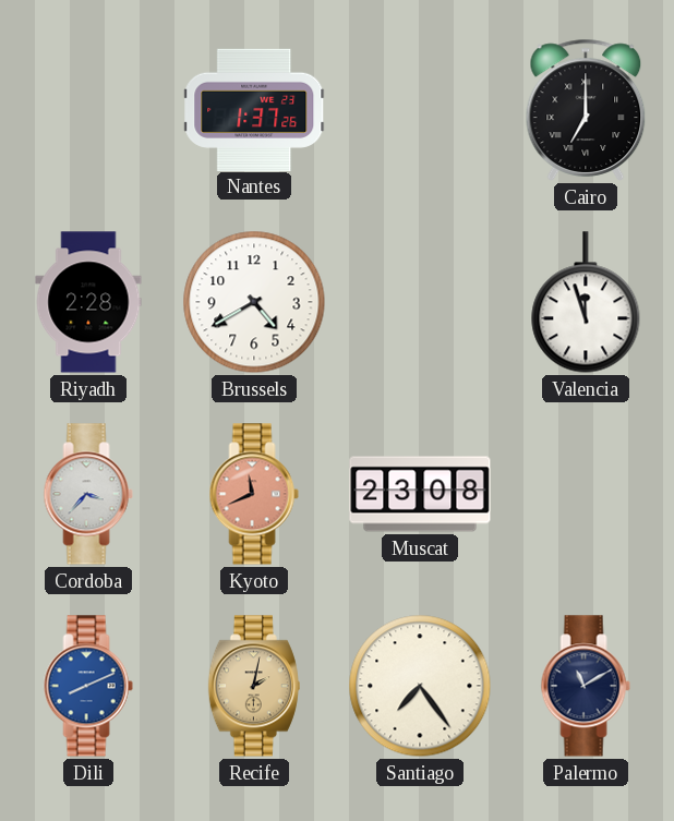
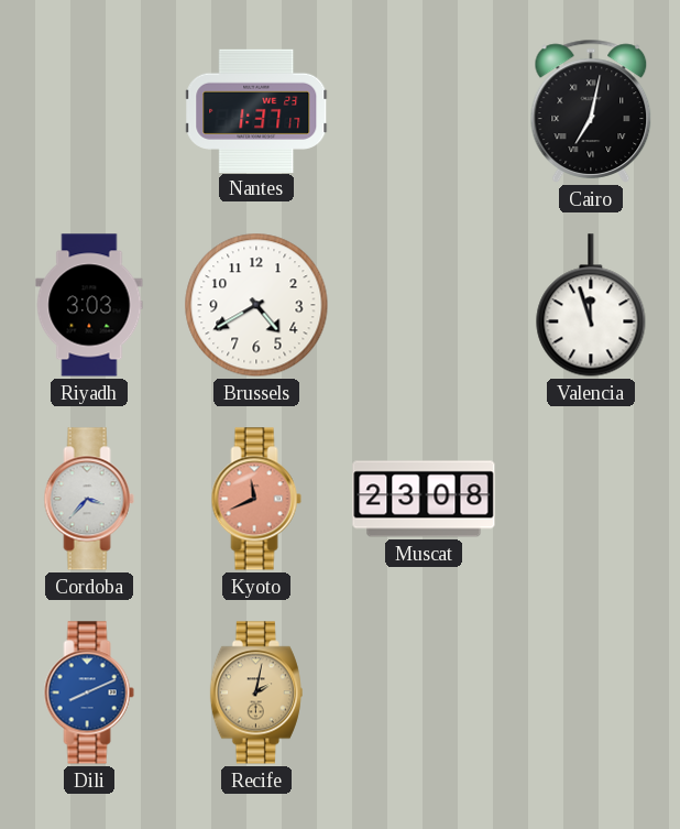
Nantes: 1:37:26 -> 1:37:17
Cairo: 7:00 -> 7:02
Riyadh: 2:28 -> 3:03
Santiago: 7:24 -> none
Palermo: 11:10 -> none
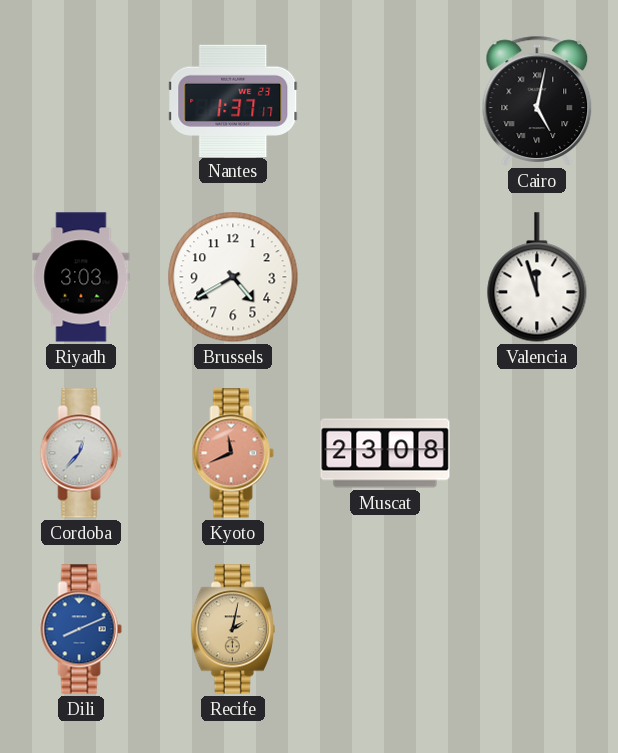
Cairo: 7:02 -> 5:02
Cordoba: 3:37 -> 12:37
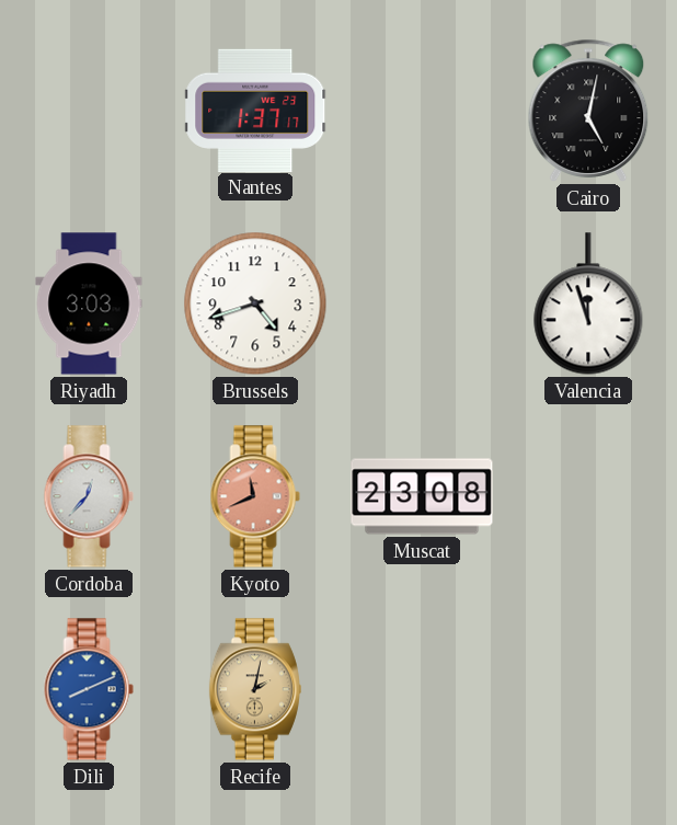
Brussels: 4:40 -> 4:42
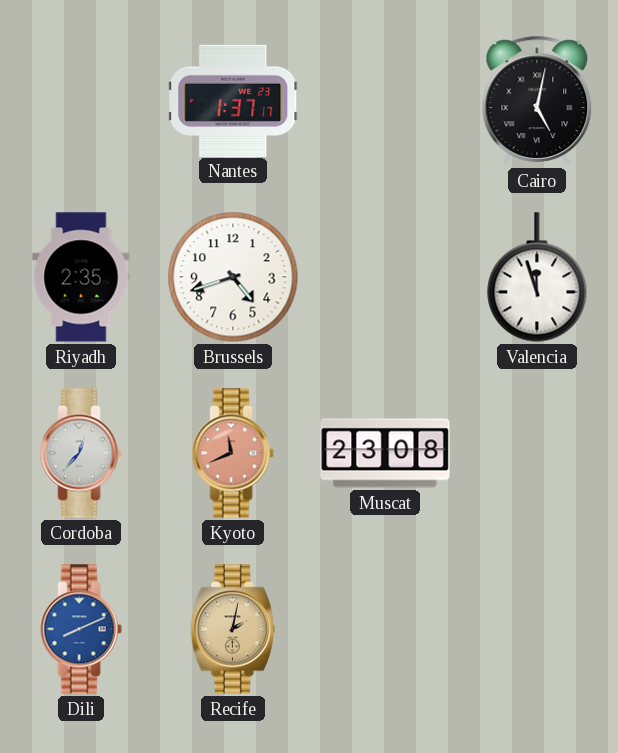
Riyadh: 3:03 -> 2:35
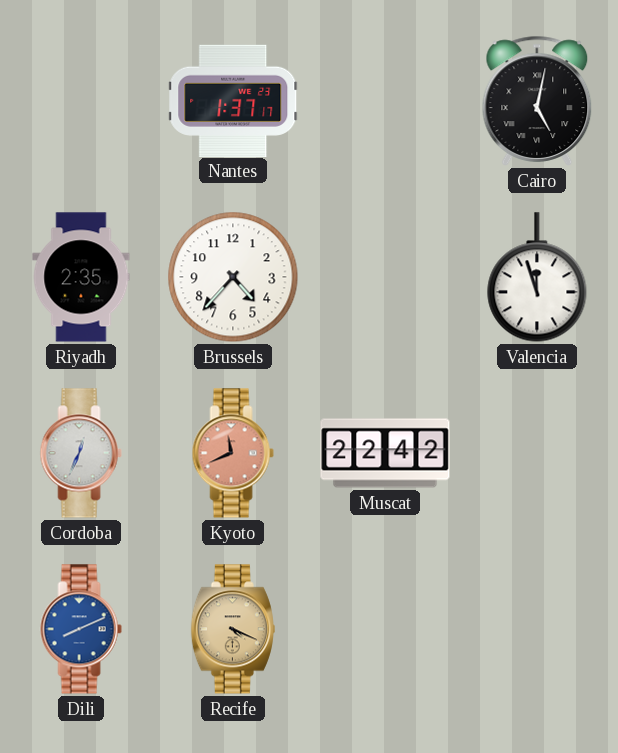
Brussels: 4:42 -> 4:37
Cordoba: 12:37 -> 12:34
Muscat: 23:08 -> 22:42
Recife: 2:02 -> 4:19
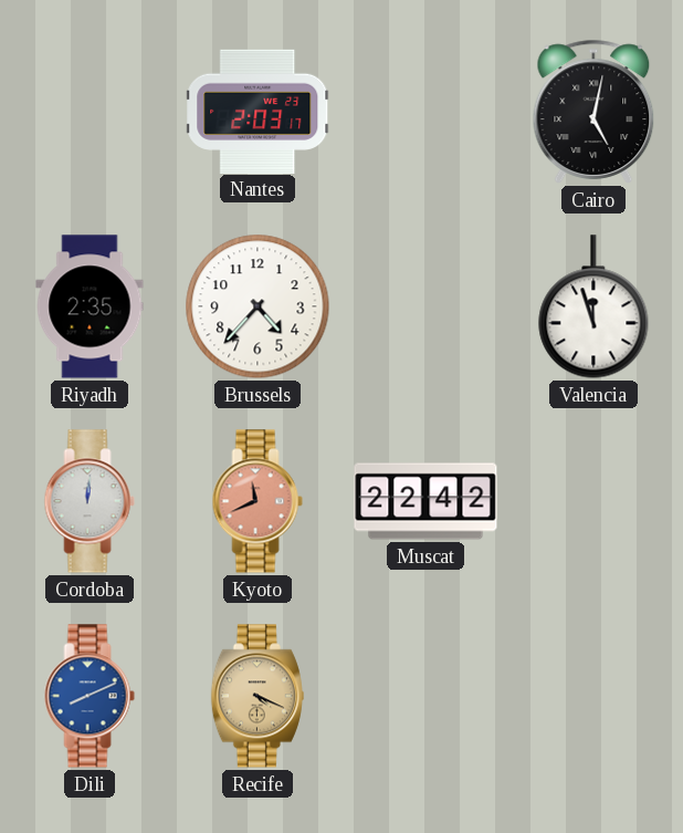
Nantes: 1:37 -> 2:03
Cordoba: 12:34 -> 12:01
